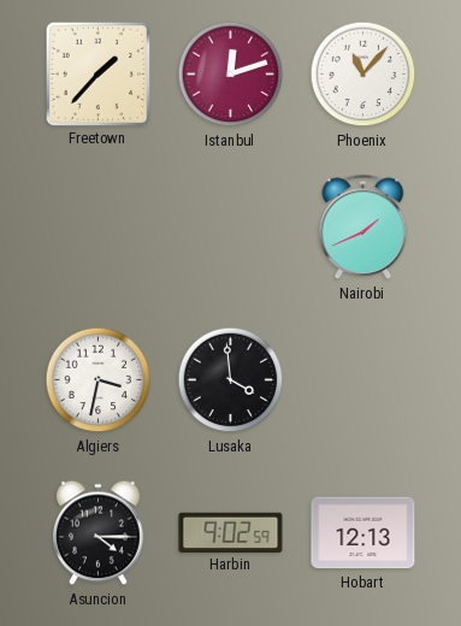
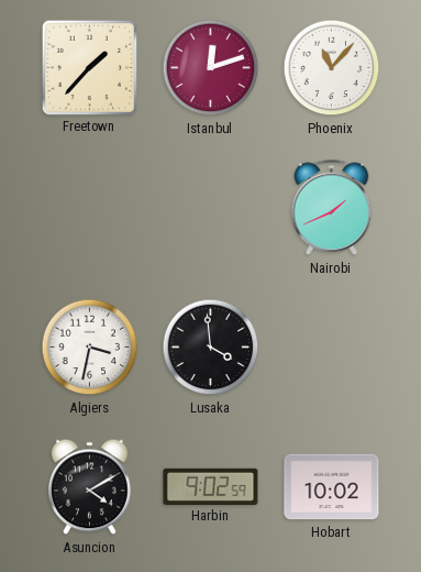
Asuncion: 4:15 -> 4:10
Hobart: 12:13 -> 10:02
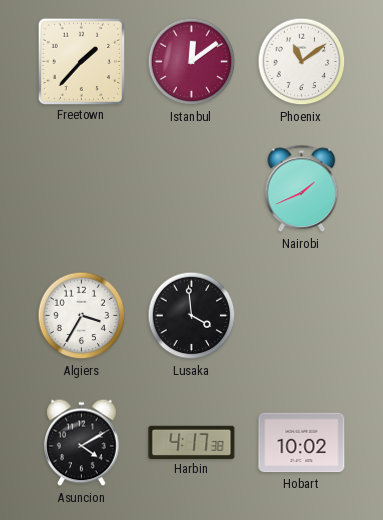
Istanbul: 12:12 -> 12:09
Phoenix: 11:07 -> 11:09
Algiers: 3:32 -> 3:35
Harbin: 9:02 -> 4:17
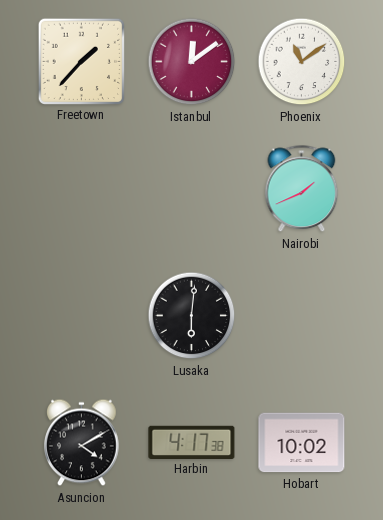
Algiers: 3:35 -> none
Lusaka: 3:59 -> 6:01
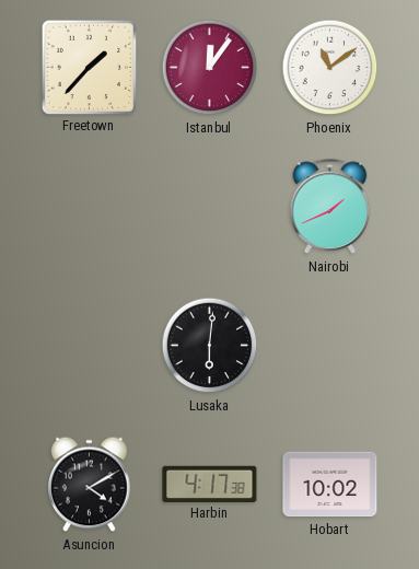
Istanbul: 12:09 -> 12:06
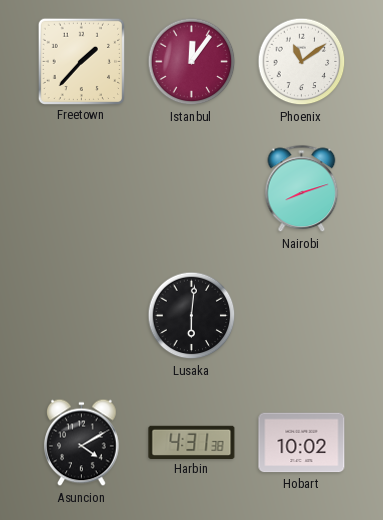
Nairobi: 1:41 -> 8:12
Harbin: 4:17 -> 4:31
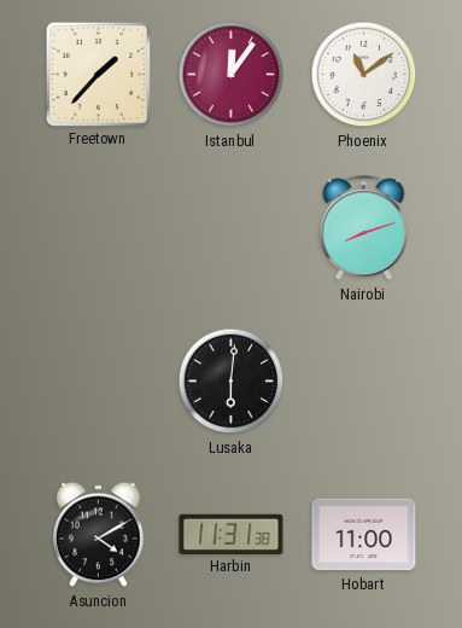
Harbin: 4:31 -> 11:31
Hobart: 10:02 -> 11:00
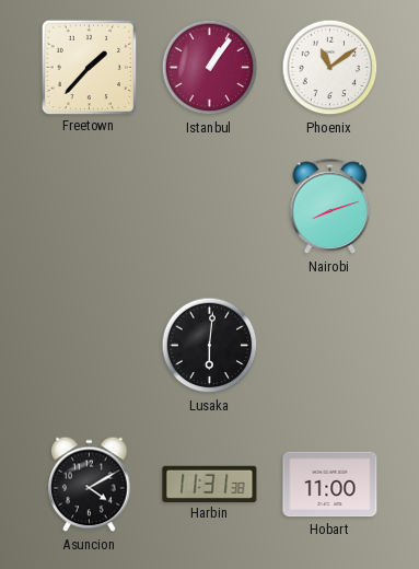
Istanbul: 12:06 -> 1:06
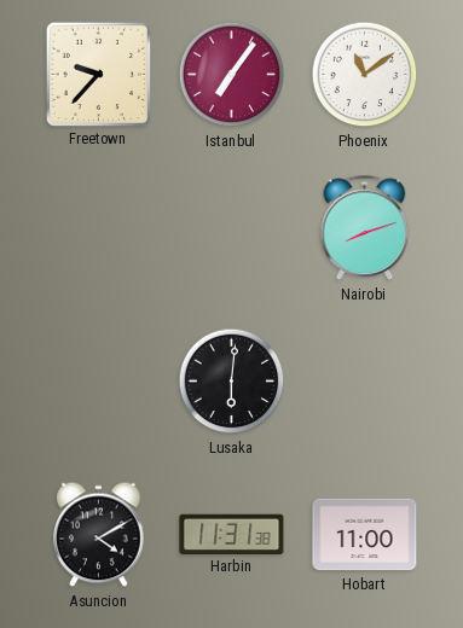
Freetown: 1:37 -> 9:37
Istanbul: 1:06 -> 7:06
